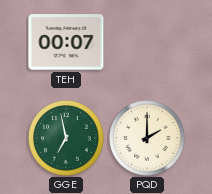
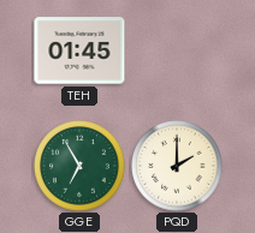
TEH: 00:07 -> 01:45
GGE: 6:58 -> 6:55
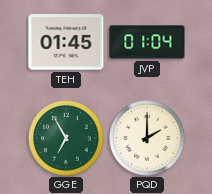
JVP: none -> 01:04
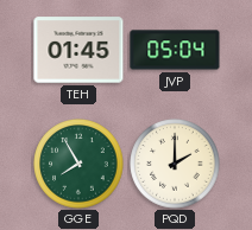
JVP: 01:04 -> 05:04
GGE: 6:55 -> 7:55
